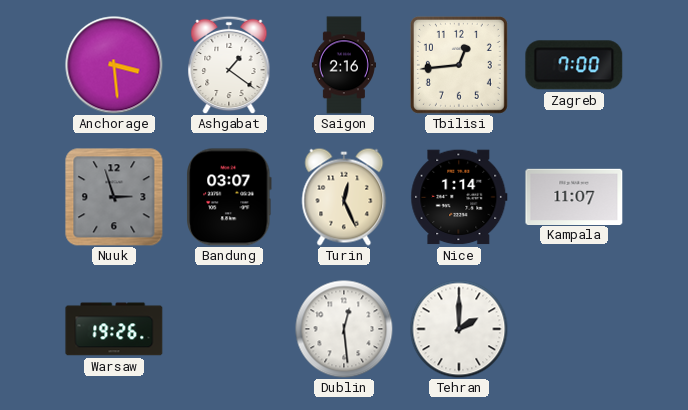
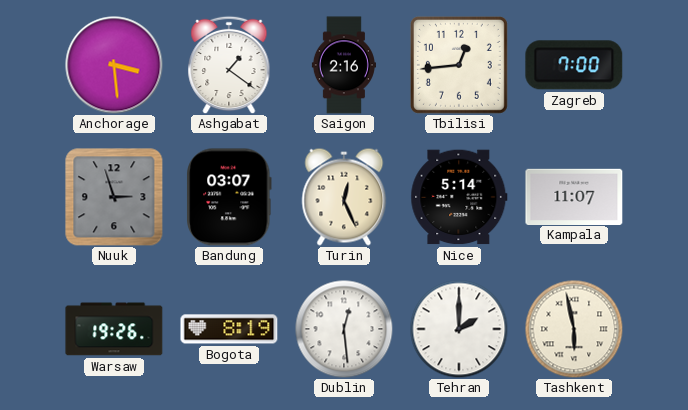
Nice: 1:14 -> 5:14
Bogota: none -> 8:19
Tashkent: none -> 5:58
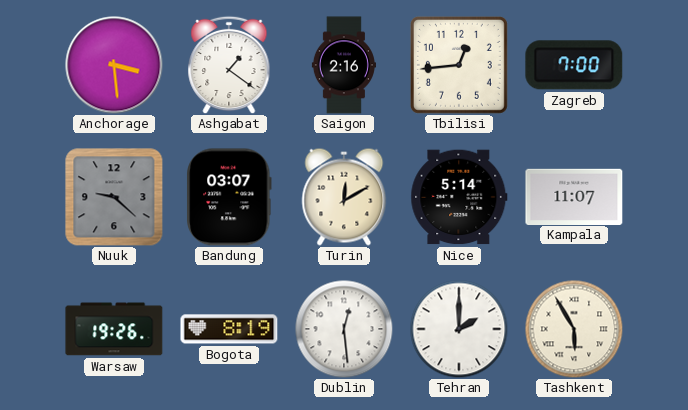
Nuuk: 2:57 -> 9:22
Turin: 12:26 -> 12:10
Tashkent: 5:58 -> 5:55
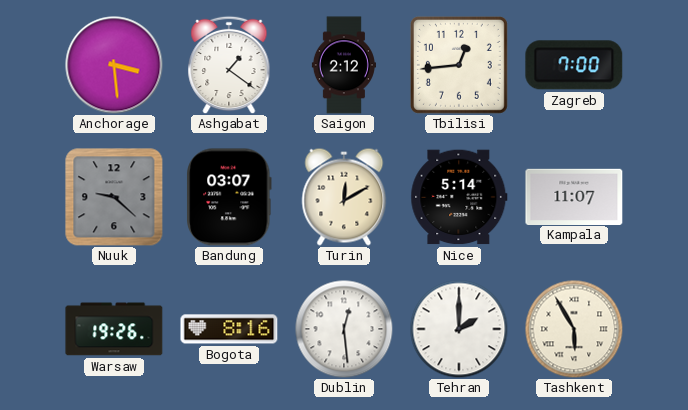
Saigon: 2:16 -> 2:12
Bogota: 8:19 -> 8:16
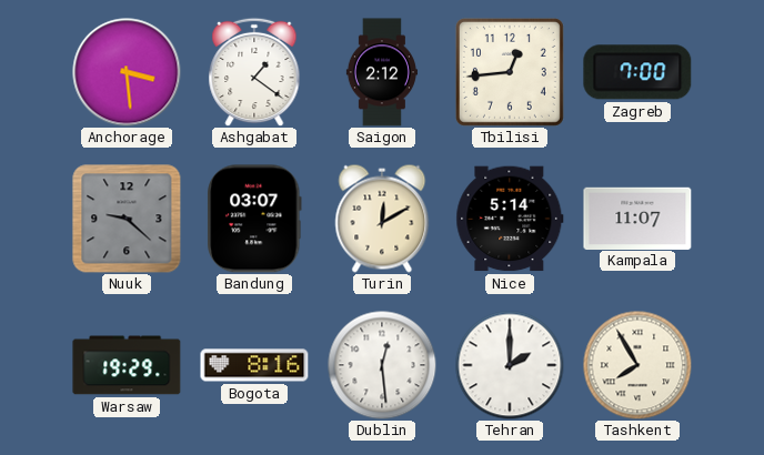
Warsaw: 19:26 -> 19:29
Tashkent: 5:55 -> 7:55
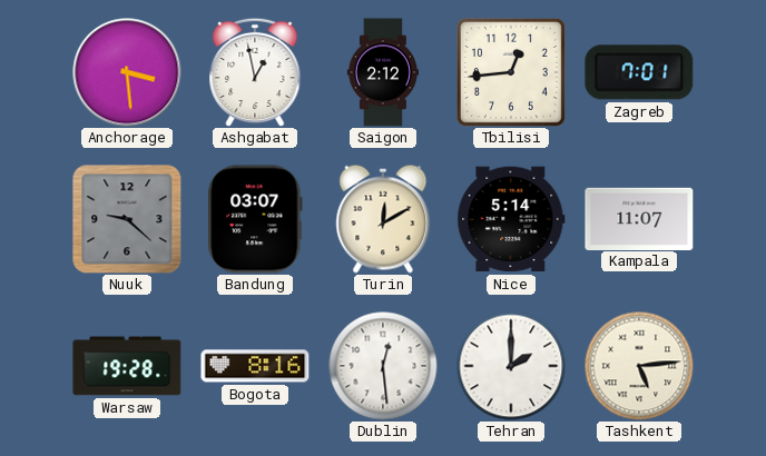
Ashgabat: 1:21 -> 12:58
Zagreb: 7:00 -> 7:01
Warsaw: 19:29 -> 19:28
Tashkent: 7:55 -> 5:14
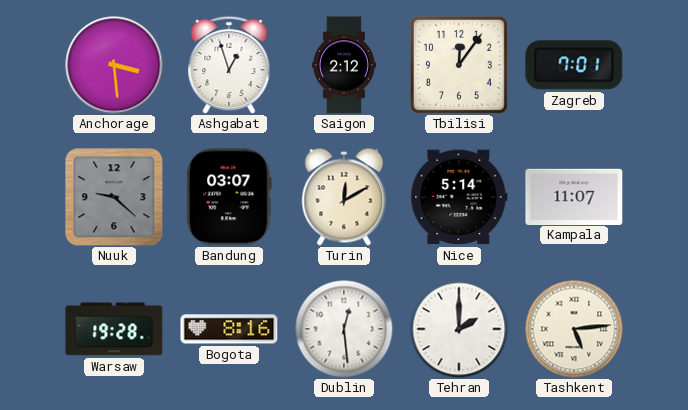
Ashgabat: 12:58 -> 12:57
Tbilisi: 12:44 -> 12:06
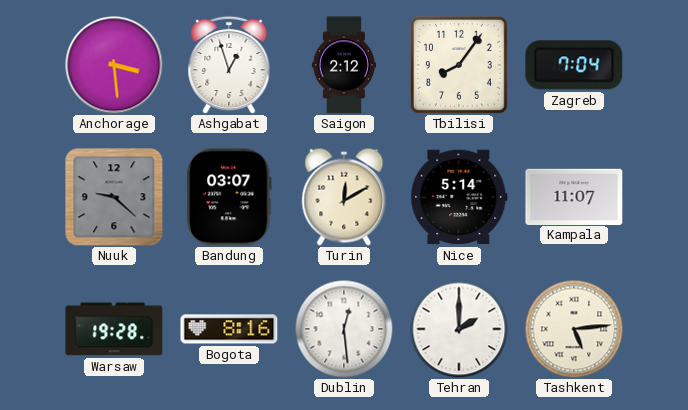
Tbilisi: 12:06 -> 8:06
Zagreb: 7:01 -> 7:04
